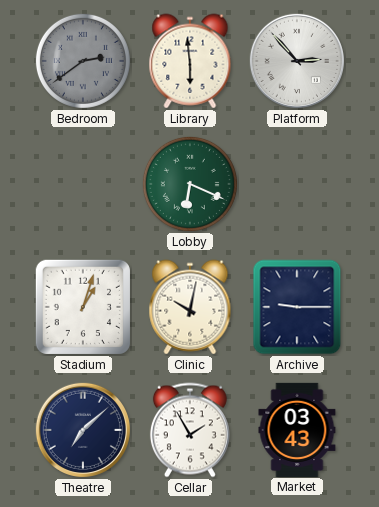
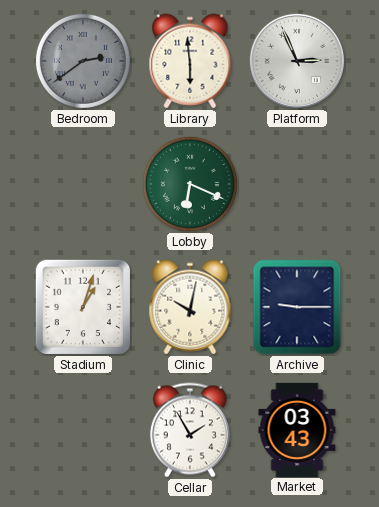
Platform: 2:53 -> 2:56
Theatre: 7:08 -> none
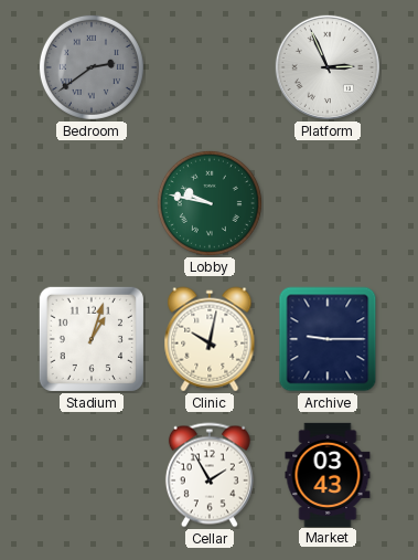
Library: 5:59 -> none
Lobby: 6:19 -> 9:47
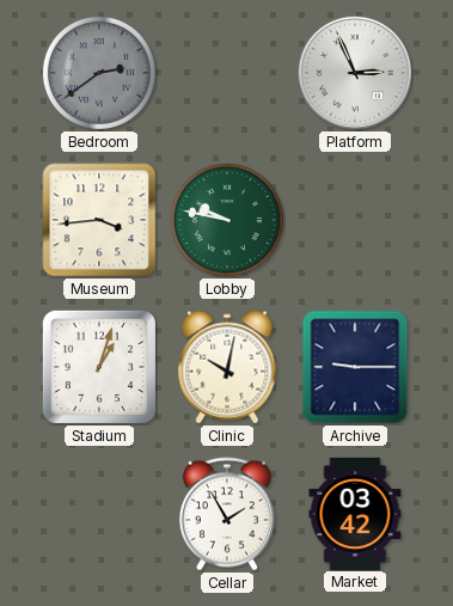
Museum: none -> 3:44
Market: 03:43 -> 03:42
